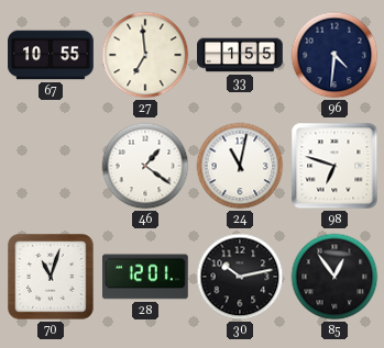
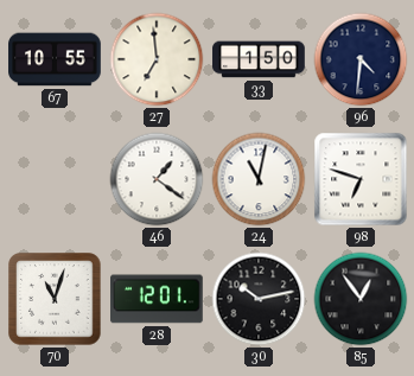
33: 1:55 -> 1:50
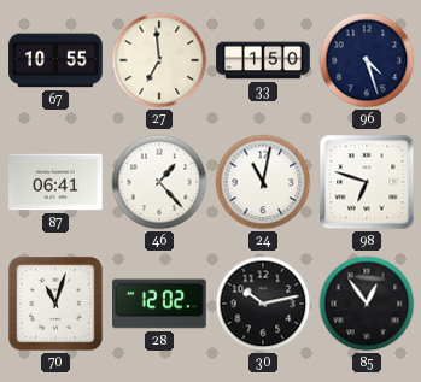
96: 4:31 -> 4:27
87: none -> 06:41
46: 1:21 -> 1:23
28: 12:01 -> 12:02
